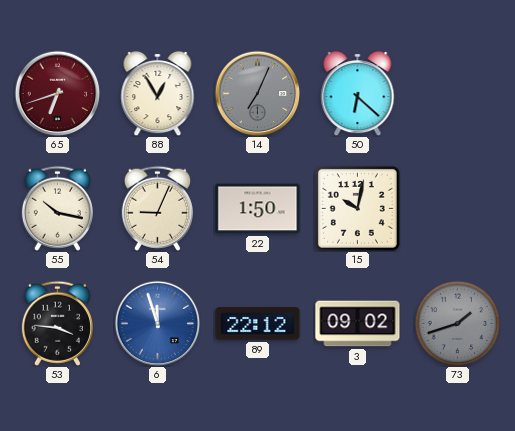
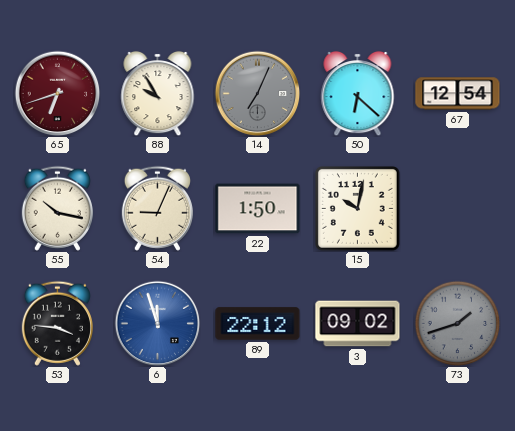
88: 12:55 -> 9:55
67: none -> 12:54
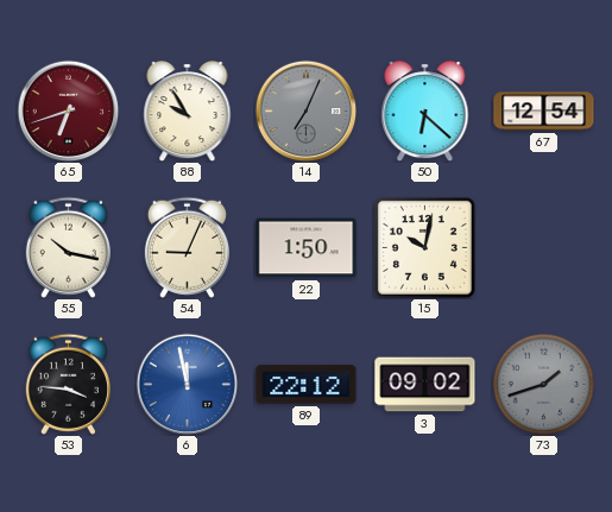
6: 11:57 -> 11:58
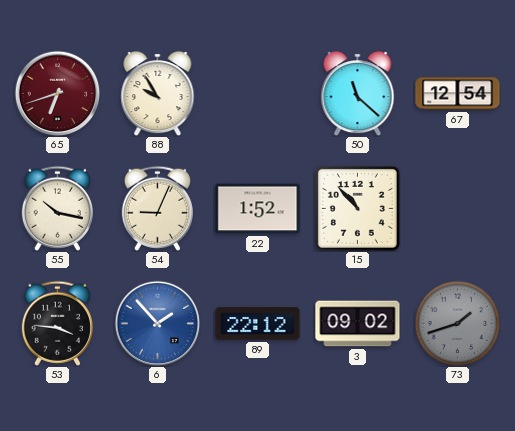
14: 7:04 -> none
50: 6:22 -> 11:22
22: 1:50 -> 1:52
15: 10:02 -> 10:53
6: 11:58 -> 1:53
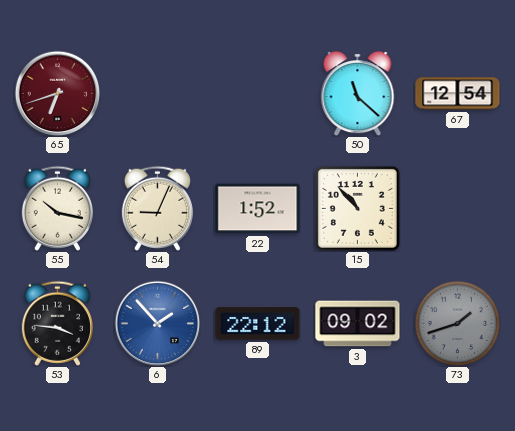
88: 9:55 -> none
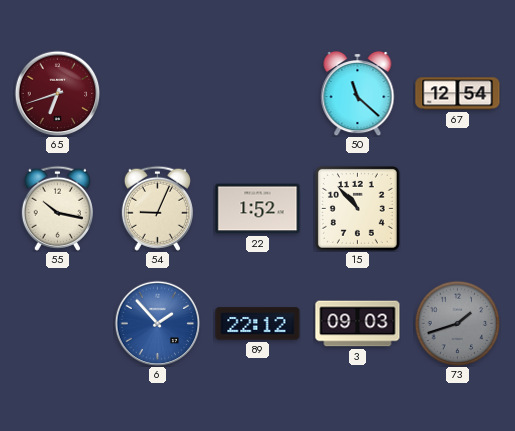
53: 3:46 -> none
3: 09:02 -> 09:03
